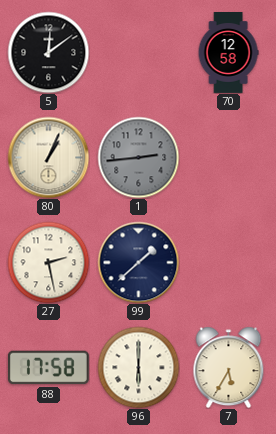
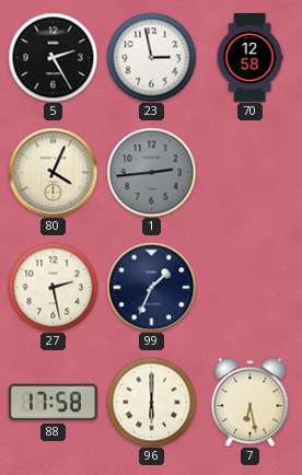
5: 12:09 -> 2:25
23: none -> 2:58
80: 1:04 -> 4:04
99: 1:38 -> 1:34
7: 5:35 -> 6:28
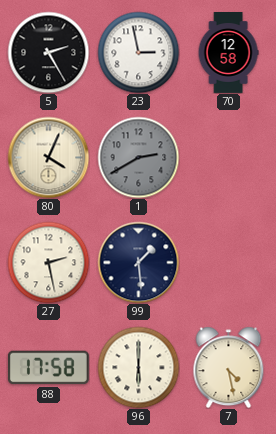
1: 2:44 -> 2:40
99: 1:34 -> 1:29
7: 6:28 -> 4:28
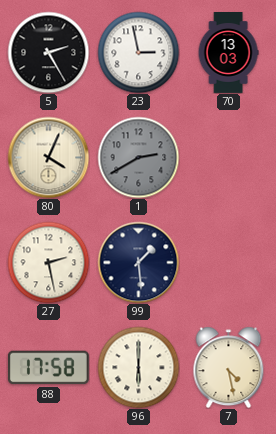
70: 12:58 -> 13:03
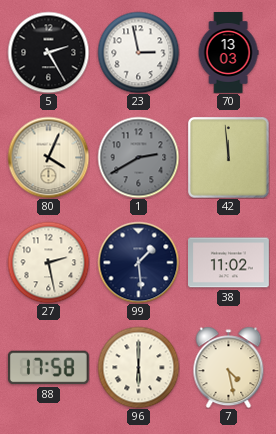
42: none -> 11:59
38: none -> 11:02
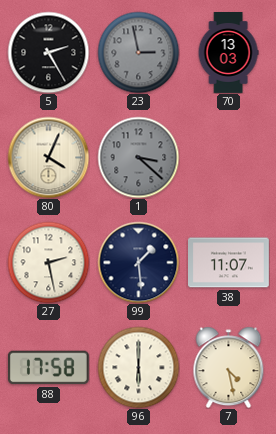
23 dial: white -> grey
1: 2:40 -> 3:22
42: 11:59 -> none
38: 11:02 -> 11:07
